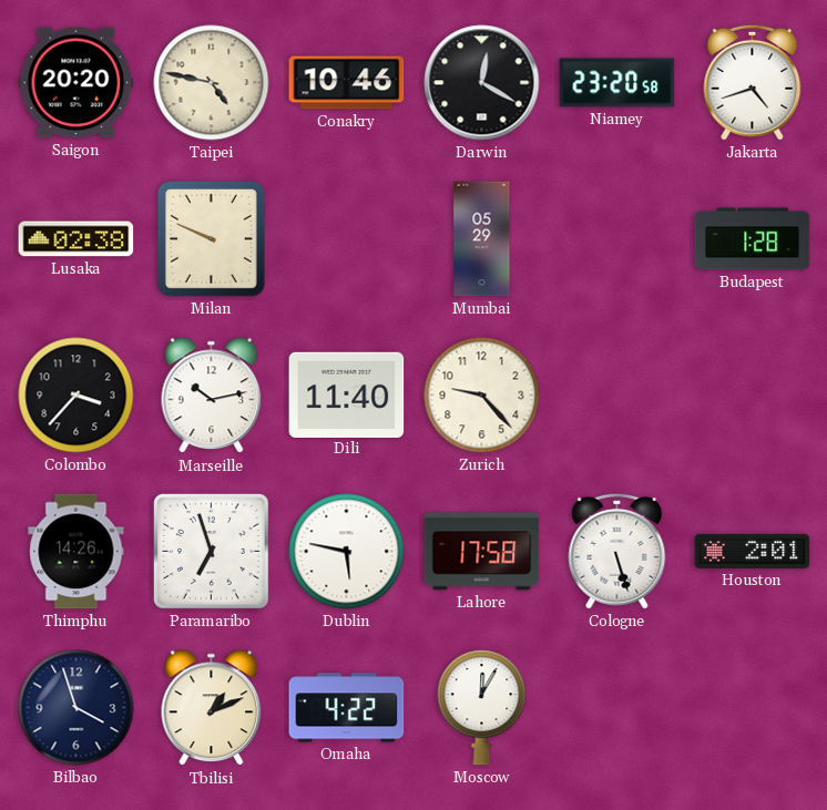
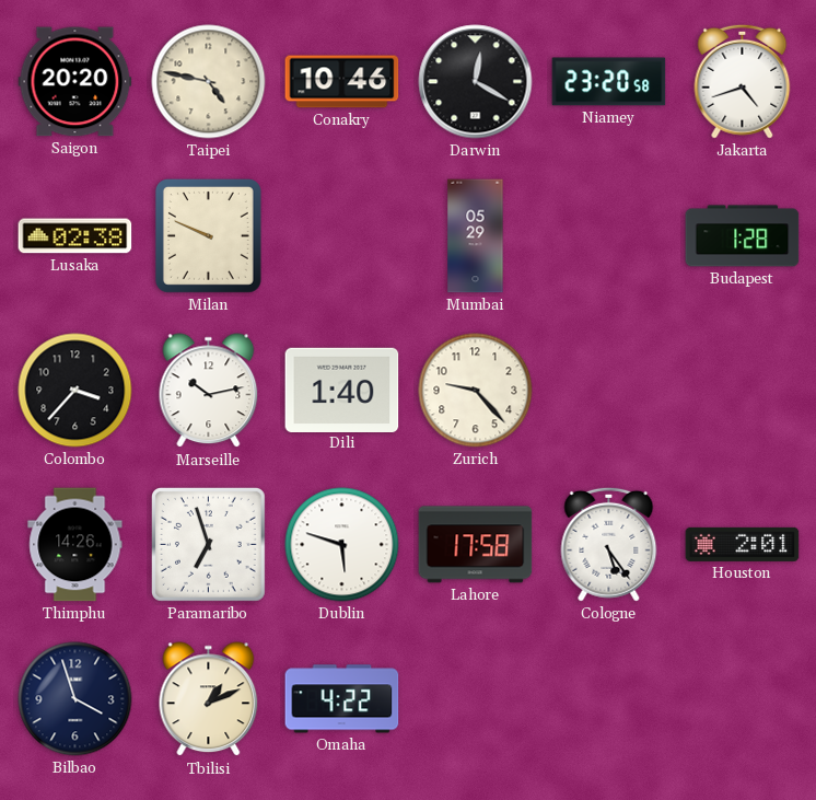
Dili: 11:40 -> 1:40
Dublin: 5:47 -> 5:48
Cologne: 5:27 -> 5:24
Moscow: 12:05 -> none
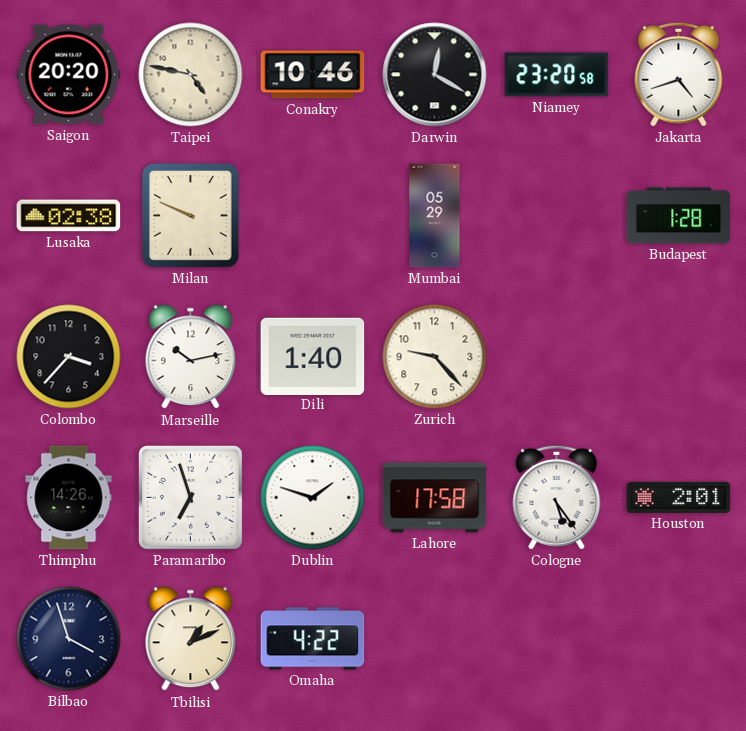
Dublin: 5:48 -> 1:48
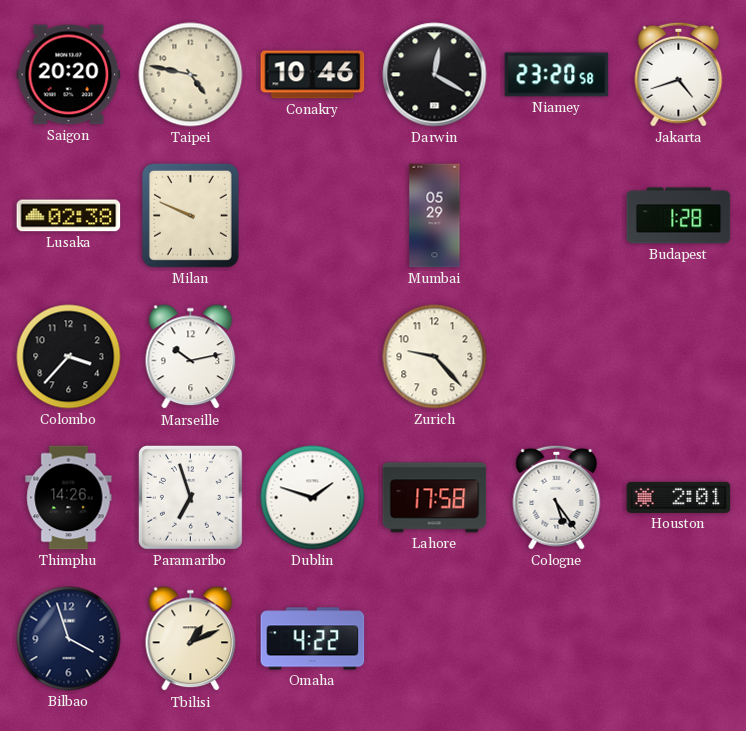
Dili: 1:40 -> none
